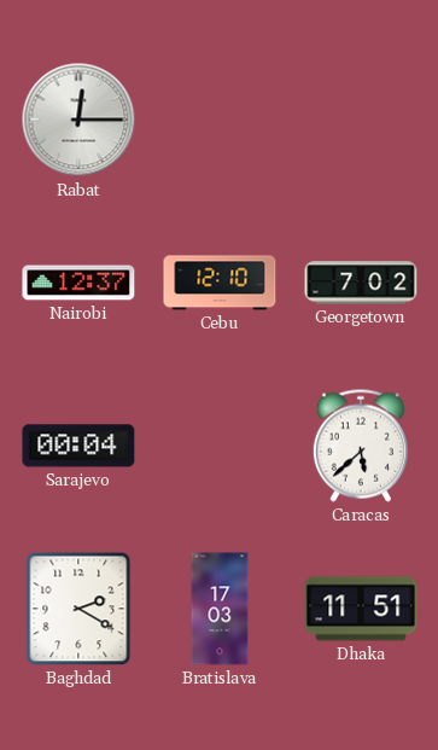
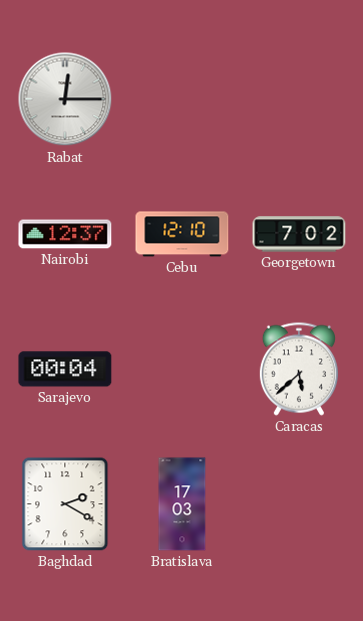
Dhaka: 11:51 -> none
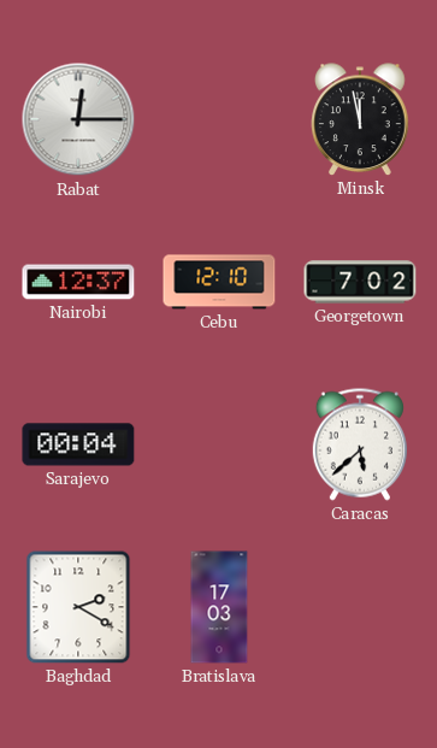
Minsk: none -> 11:58
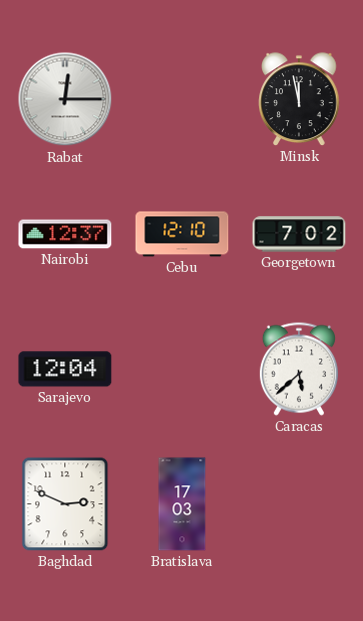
Sarajevo: 00:04 -> 12:04
Baghdad: 2:20 -> 2:49
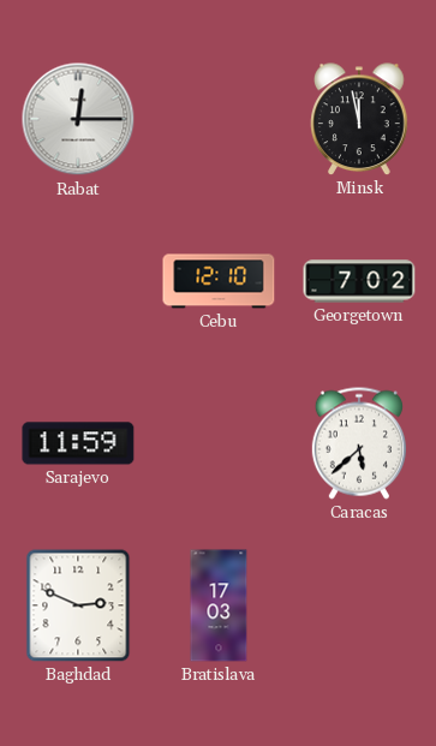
Nairobi: 12:37 -> none
Sarajevo: 12:04 -> 11:59
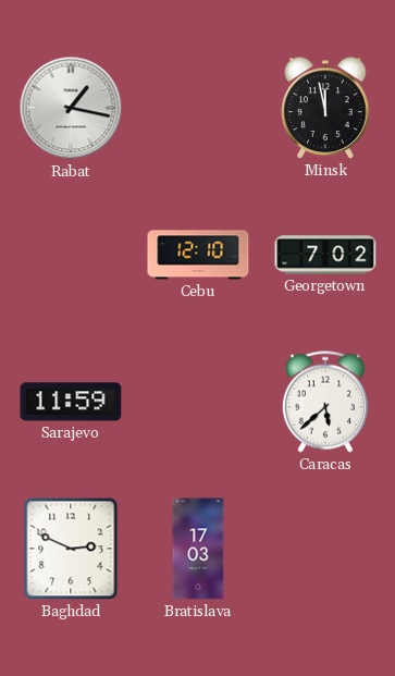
Rabat: 12:15 -> 1:17
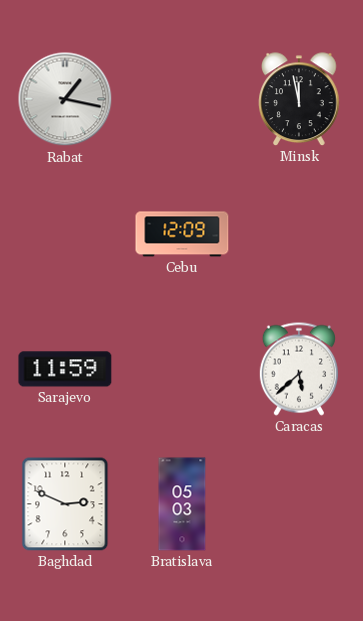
Cebu: 12:10 -> 12:09
Georgetown: 7:02 -> none
Bratislava: 17:03 -> 05:03
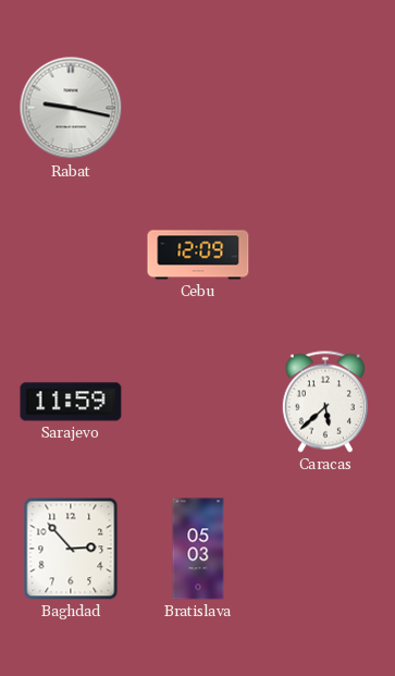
Rabat: 1:17 -> 9:17
Minsk: 11:58 -> none
Baghdad: 2:49 -> 2:53
